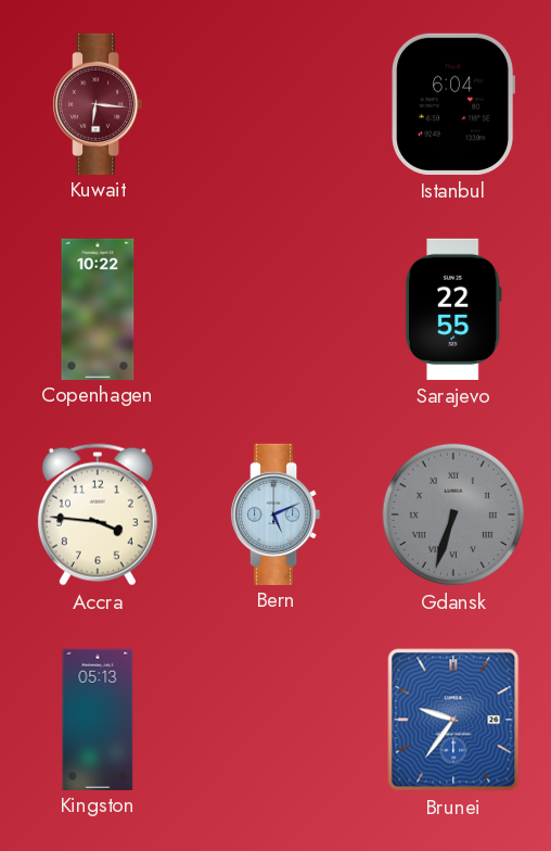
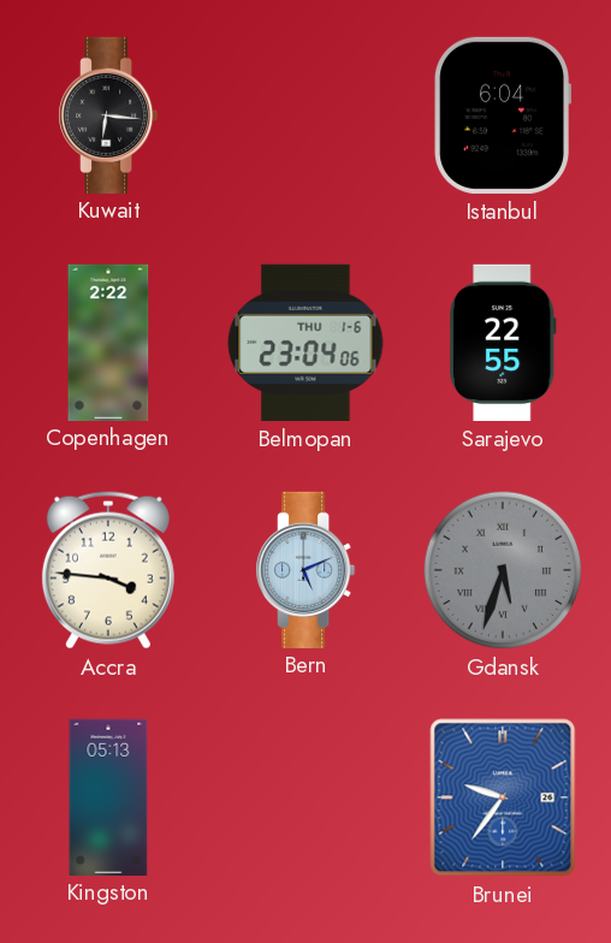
Kuwait dial: burgundy -> black
Copenhagen: 10:22 -> 2:22
Belmopan: none -> 23:04
Gdansk: 6:33 -> 5:33
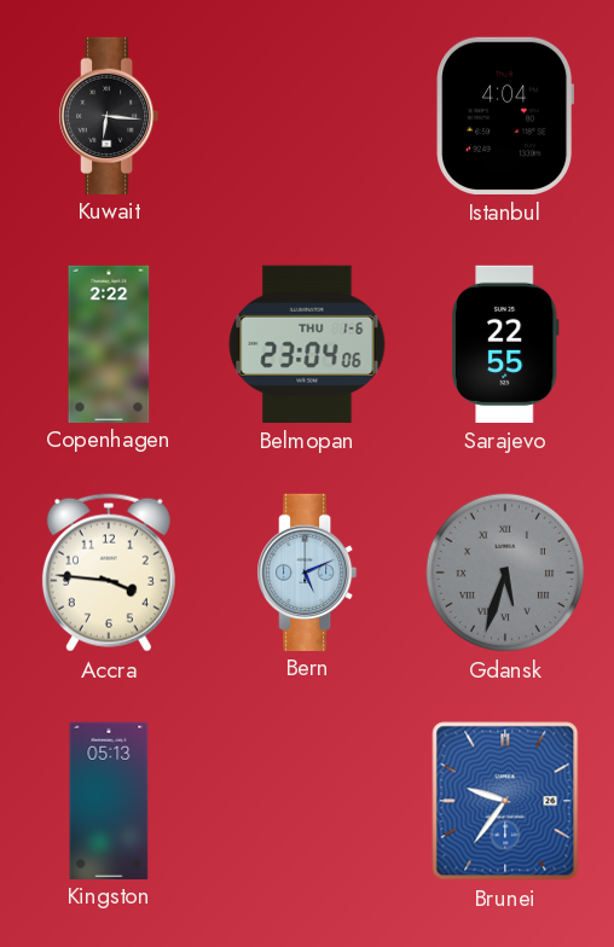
Istanbul: 6:04 -> 4:04
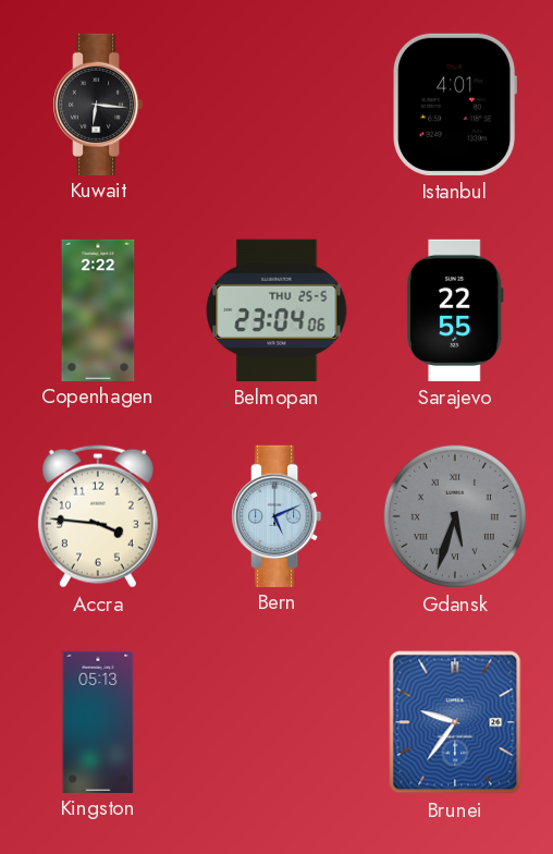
Istanbul: 4:04 -> 4:01
Belmopan date: THU 1-6 -> THU 25-5
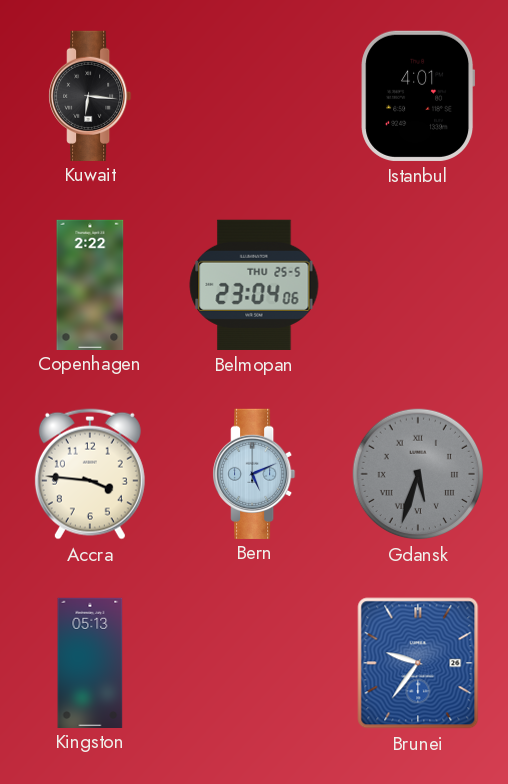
Sarajevo: 22:55 -> none
